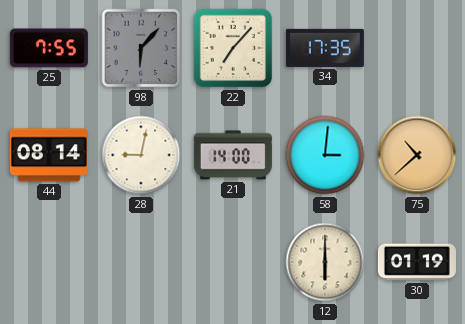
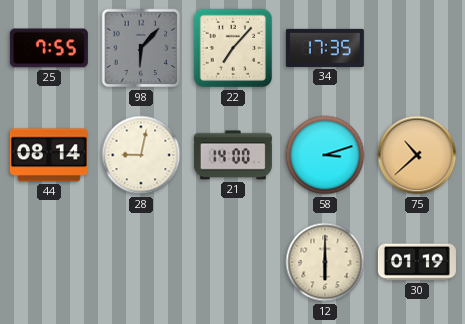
58: 3:01 -> 3:12
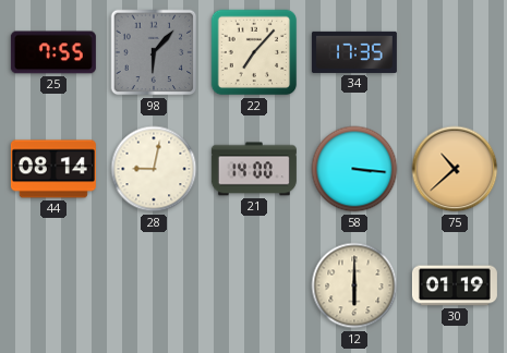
58: 3:12 -> 3:16
